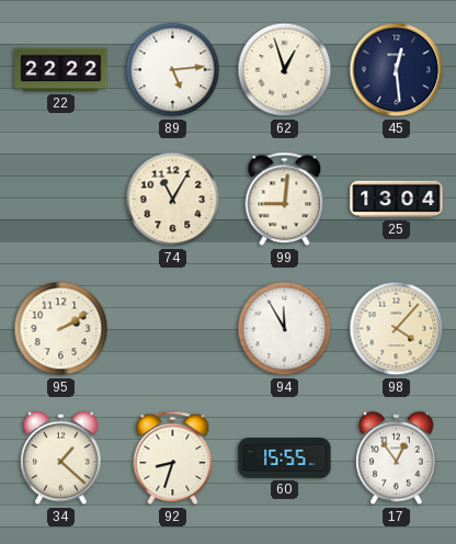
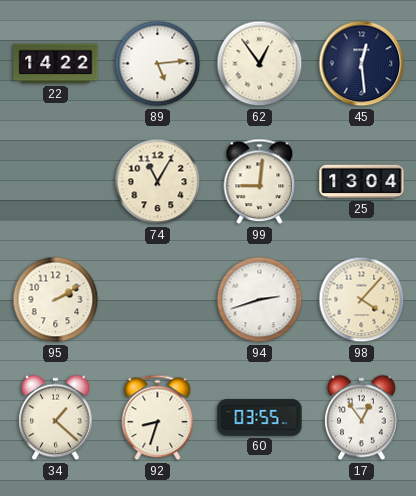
22: 22:22 -> 14:22
62: 12:57 -> 12:54
94: 11:55 -> 2:42
60: 15:55 -> 03:55
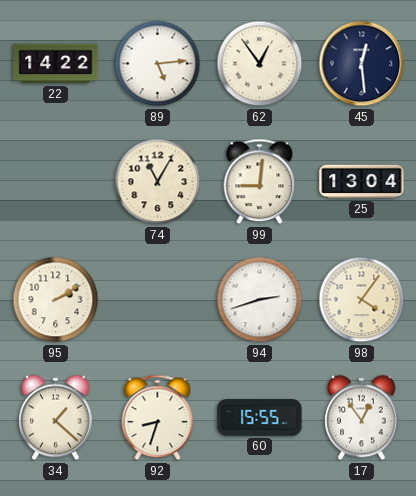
98: 4:07 -> 4:06
60: 03:55 -> 15:55
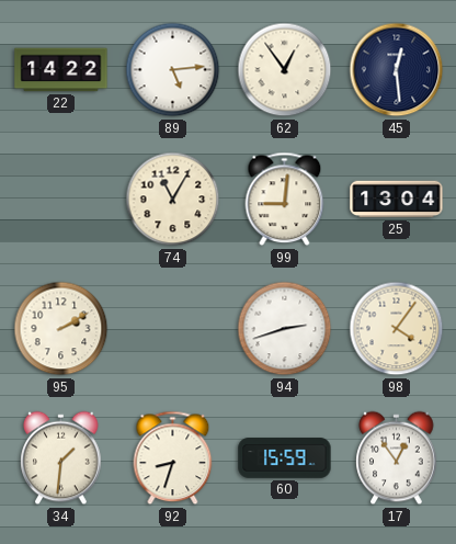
34: 1:22 -> 1:31
60: 15:55 -> 15:59
